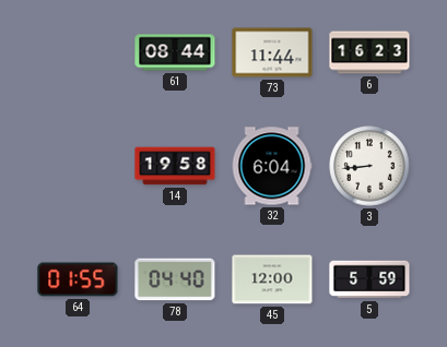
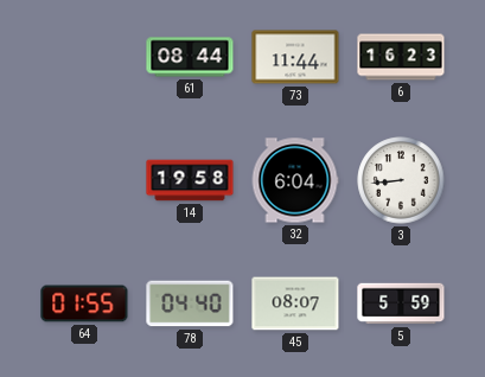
45: 12:00 -> 08:07
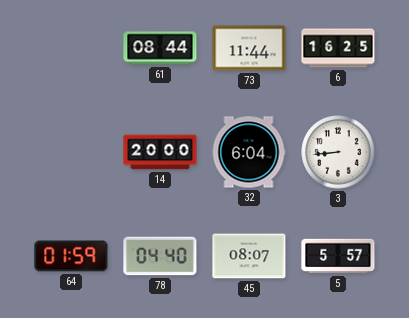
6: 16:23 -> 16:25
14: 19:58 -> 20:00
64: 01:55 -> 01:59
5: 5:59 -> 5:57
